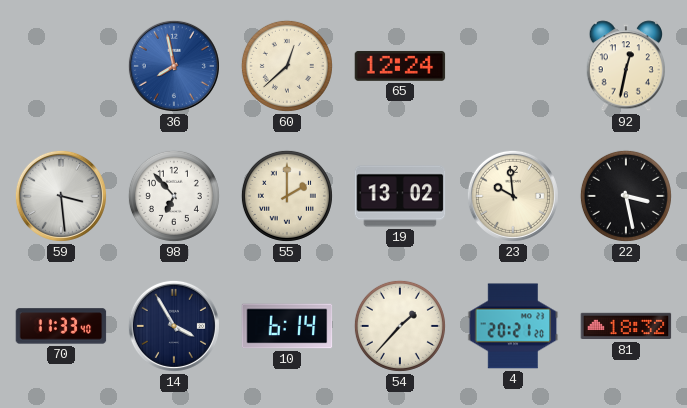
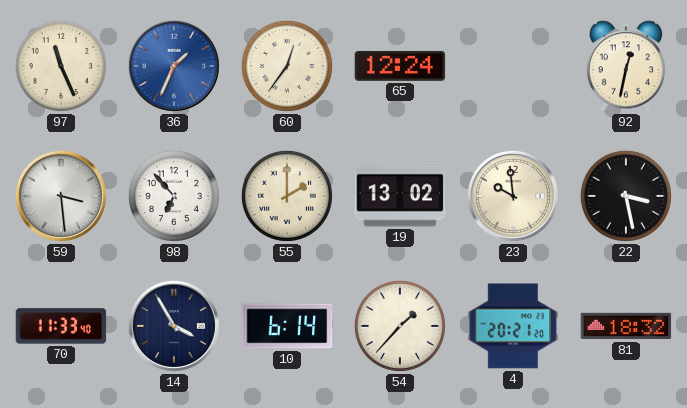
97: none -> 11:26
36: 7:58 -> 1:34
60: 12:38 -> 12:36
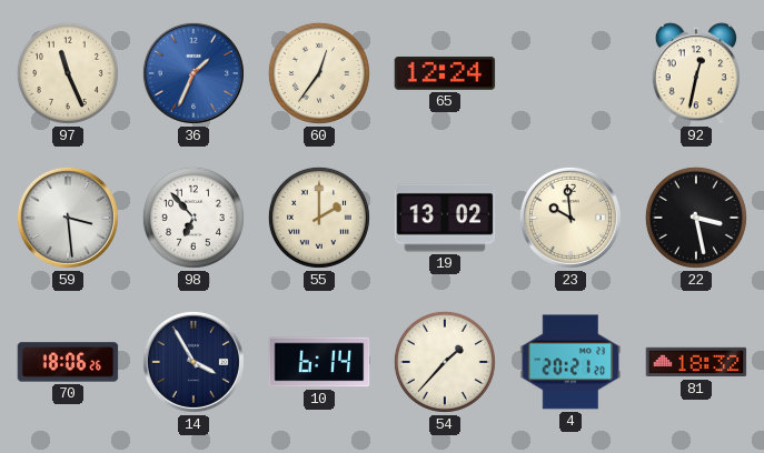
70: 11:33 -> 18:06
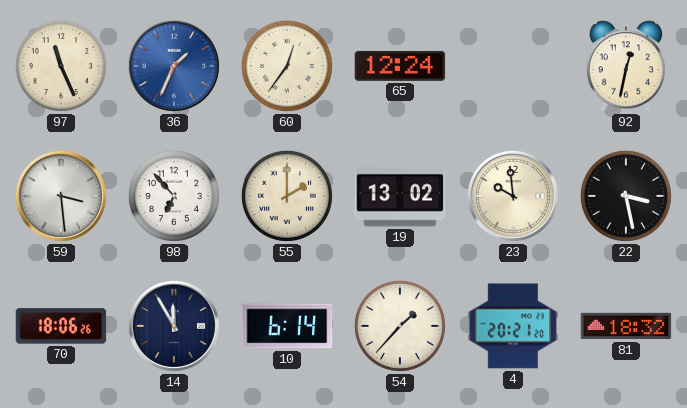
14: 3:55 -> 11:55
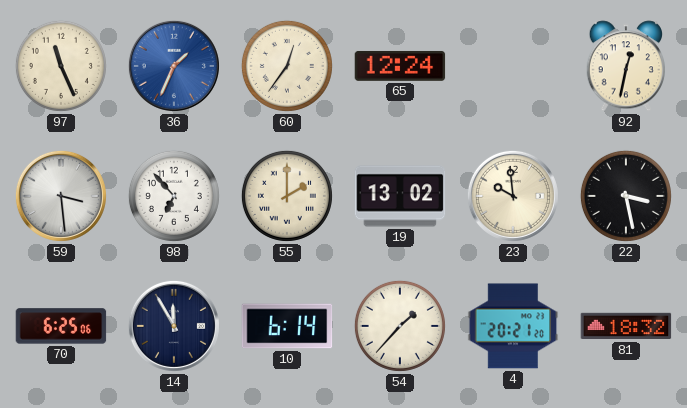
70: 18:06 -> 6:25
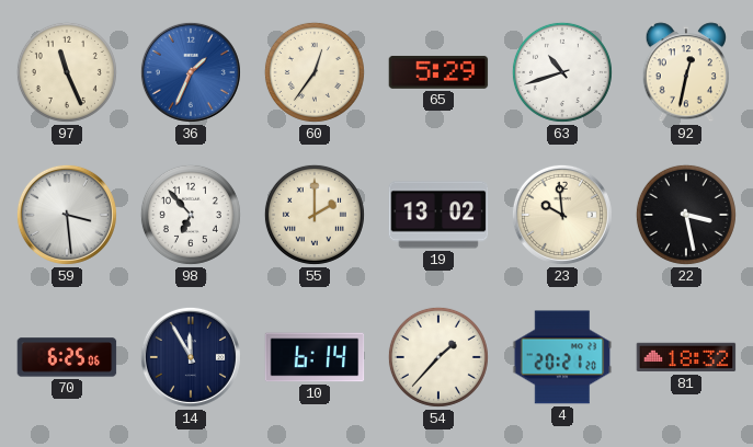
65: 12:24 -> 5:29
63: none -> 10:42
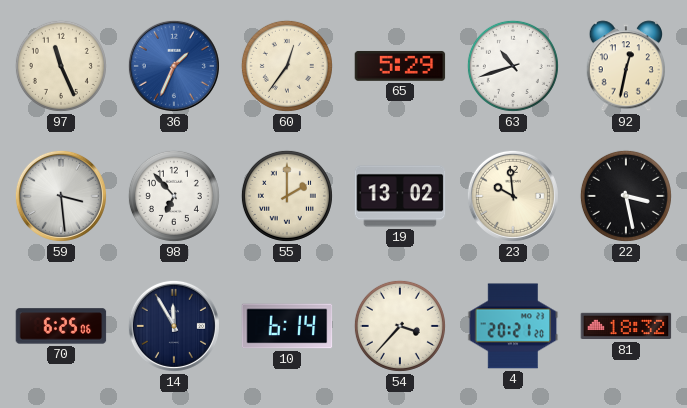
54: 1:37 -> 3:37
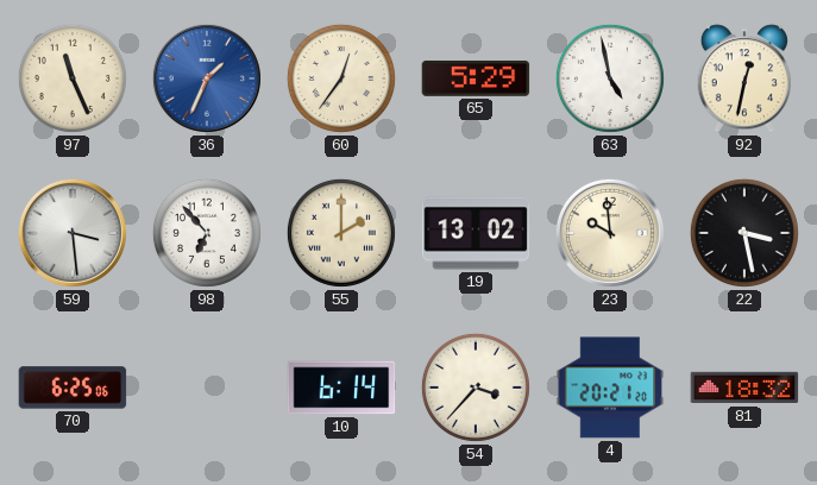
63: 10:42 -> 4:58
14: 11:55 -> none
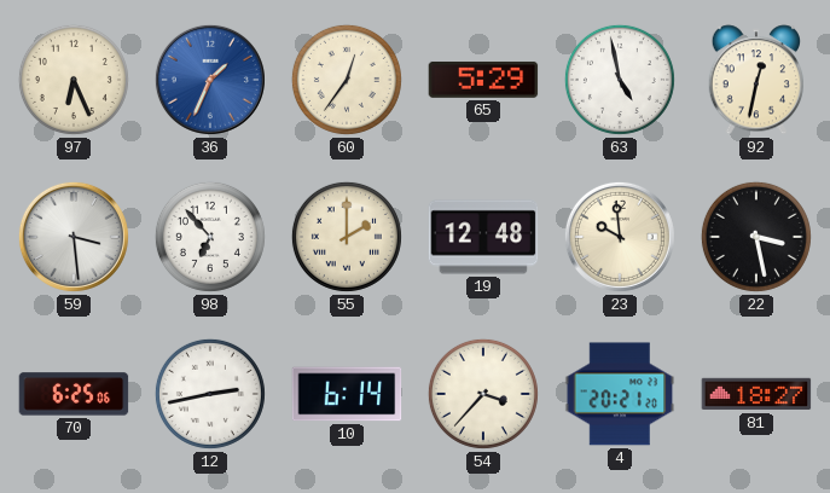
97: 11:26 -> 6:26
19: 13:02 -> 12:48
12: none -> 2:43
81: 18:32 -> 18:27
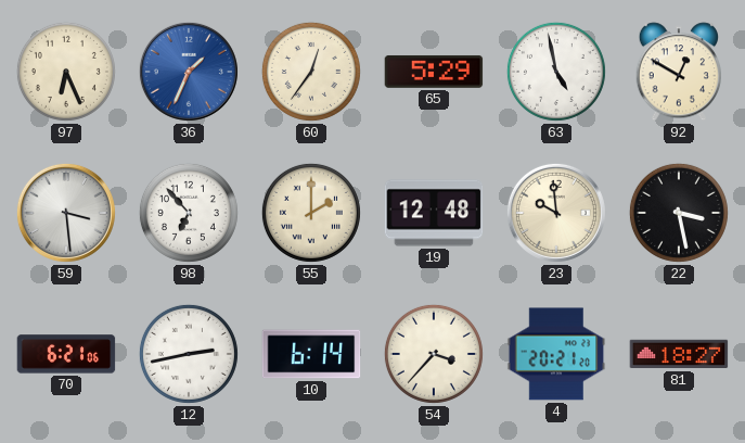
92: 12:32 -> 12:50
70: 6:25 -> 6:21
